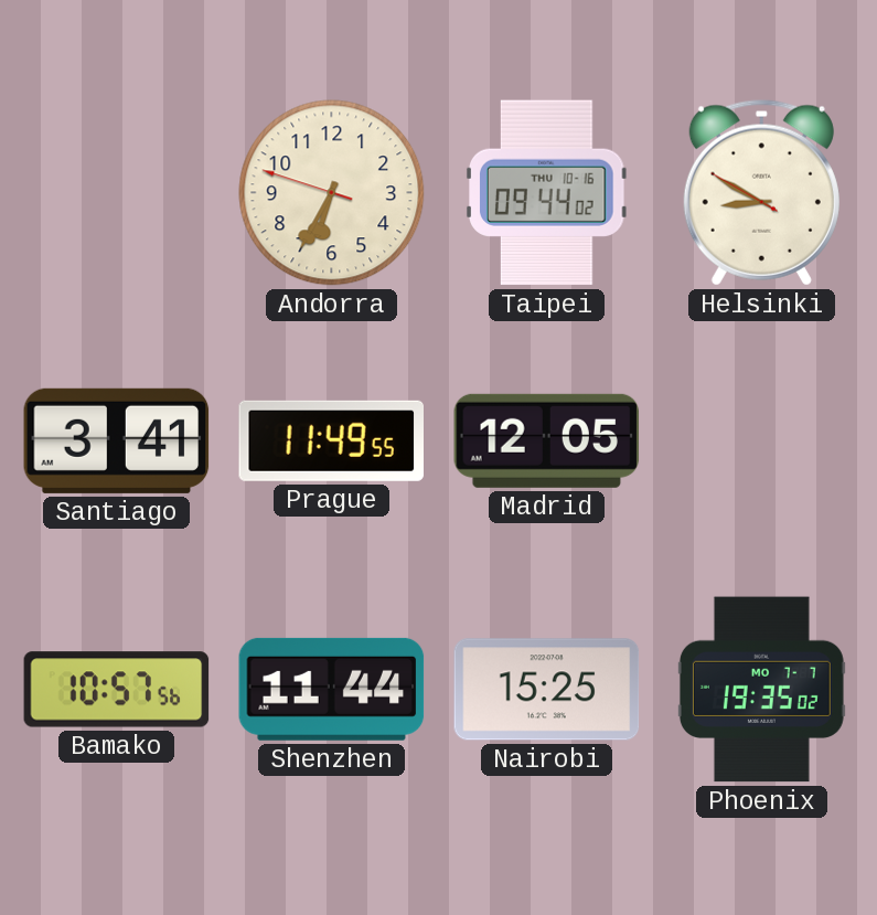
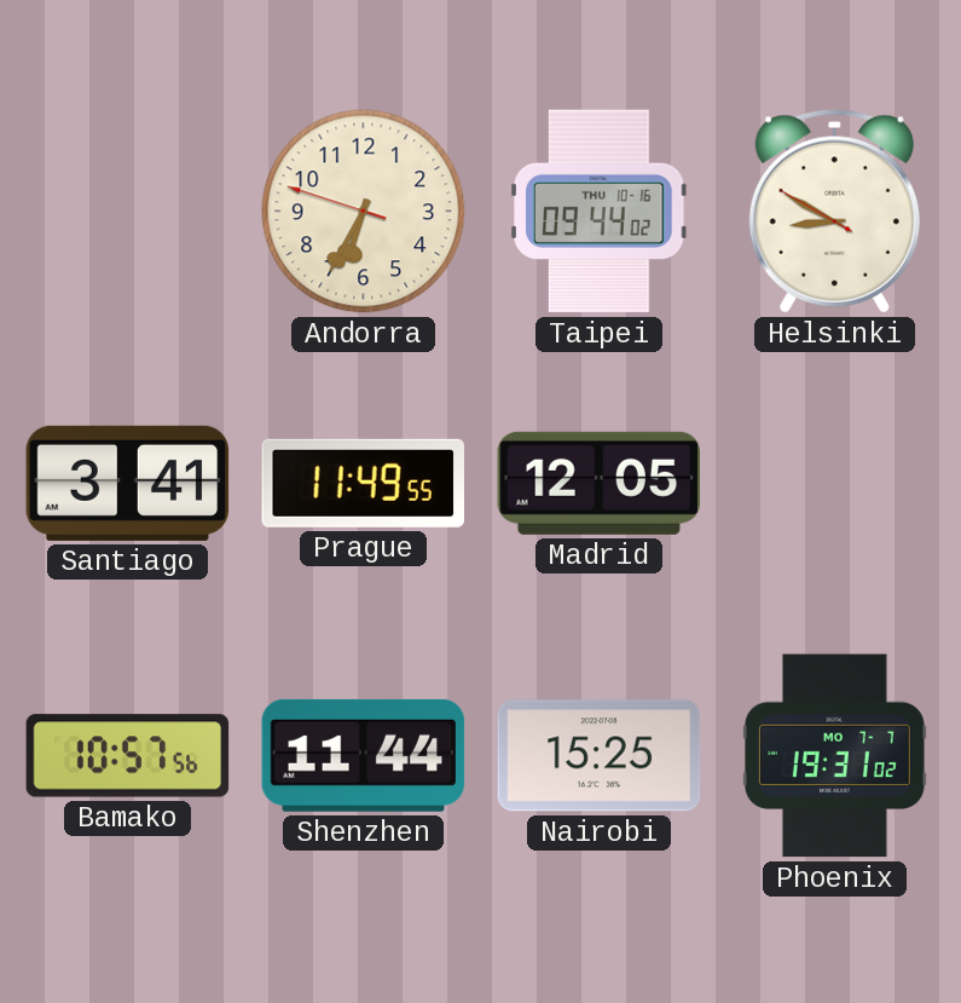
Phoenix: 19:35 -> 19:31
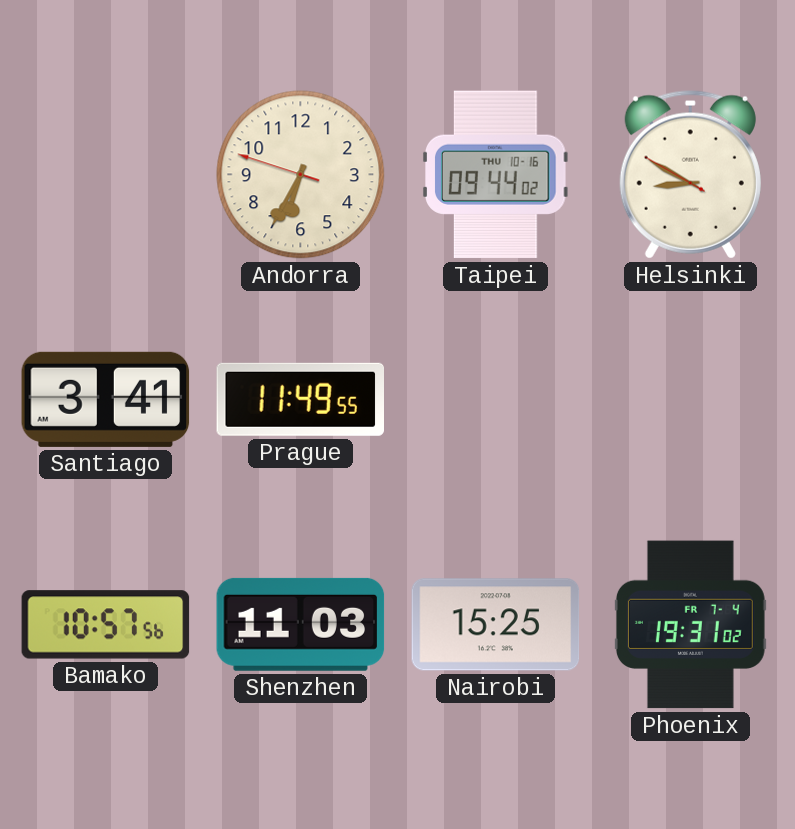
Madrid: 12:05 -> none
Shenzhen: 11:44 -> 11:03
Phoenix date: MO 7-7 -> FR 7-4
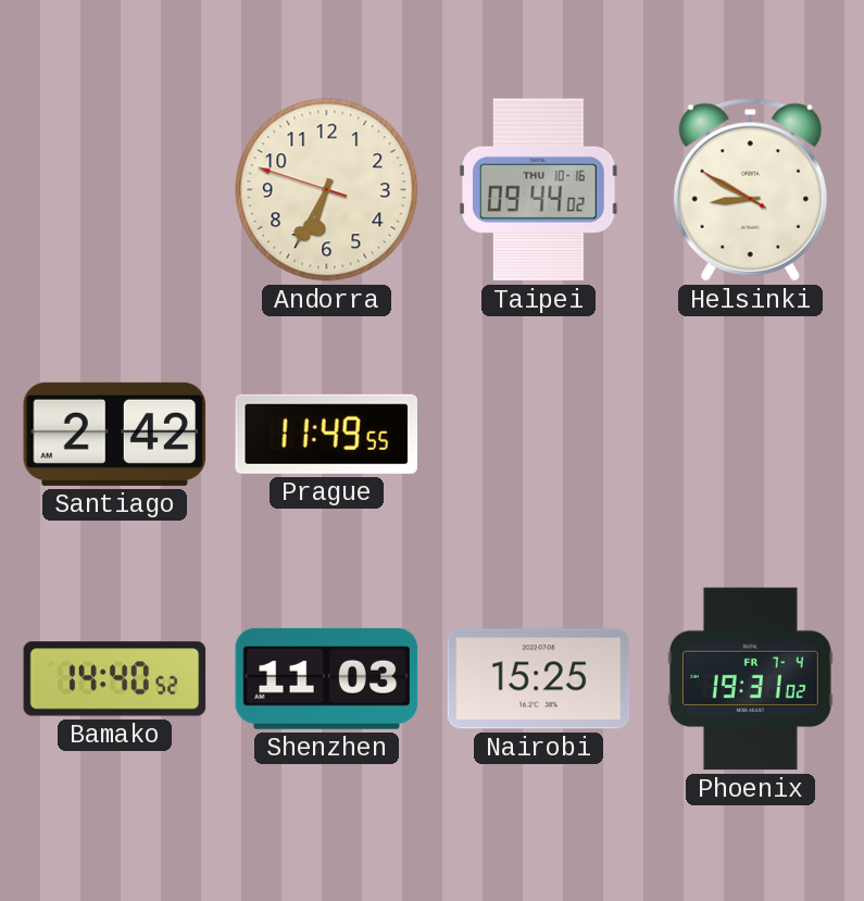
Santiago: 3:41 -> 2:42
Bamako: 10:57 -> 14:40
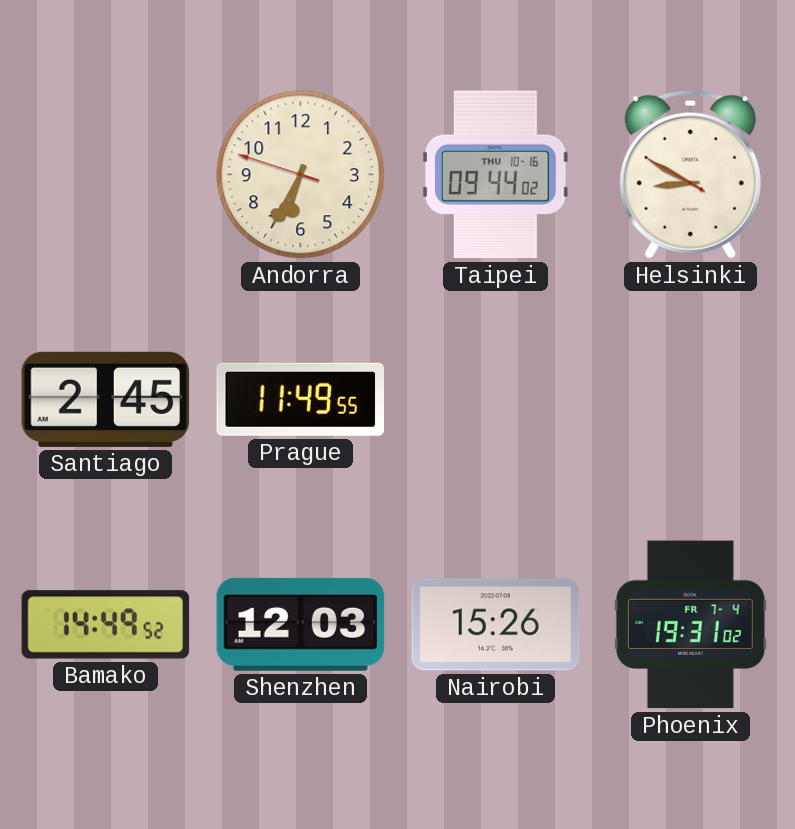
Santiago: 2:42 -> 2:45
Bamako: 14:40 -> 14:49
Shenzhen: 11:03 -> 12:03
Nairobi: 15:25 -> 15:26
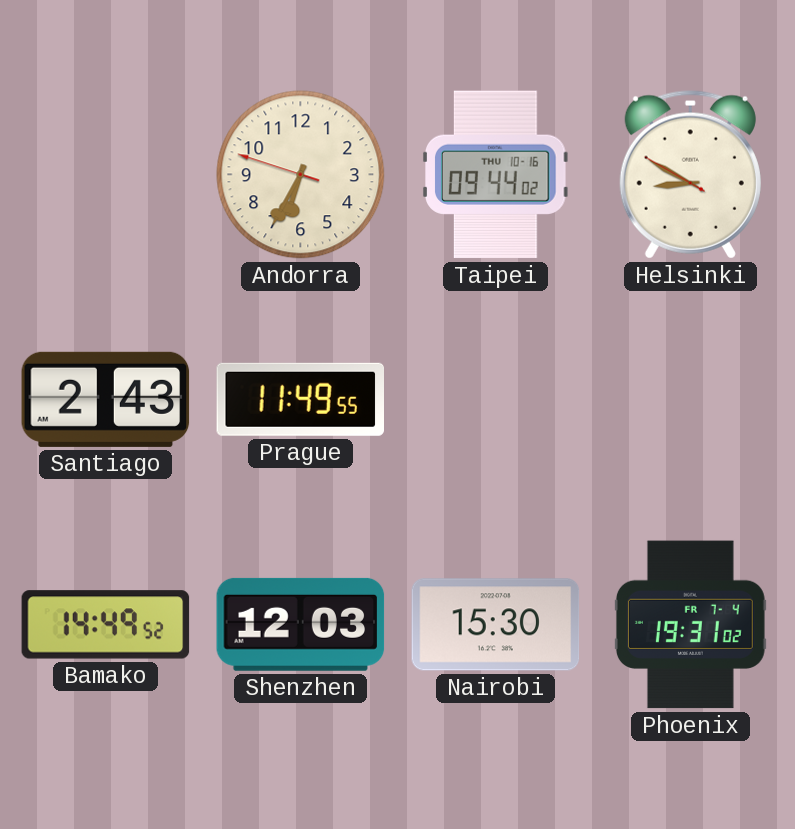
Santiago: 2:45 -> 2:43
Nairobi: 15:26 -> 15:30
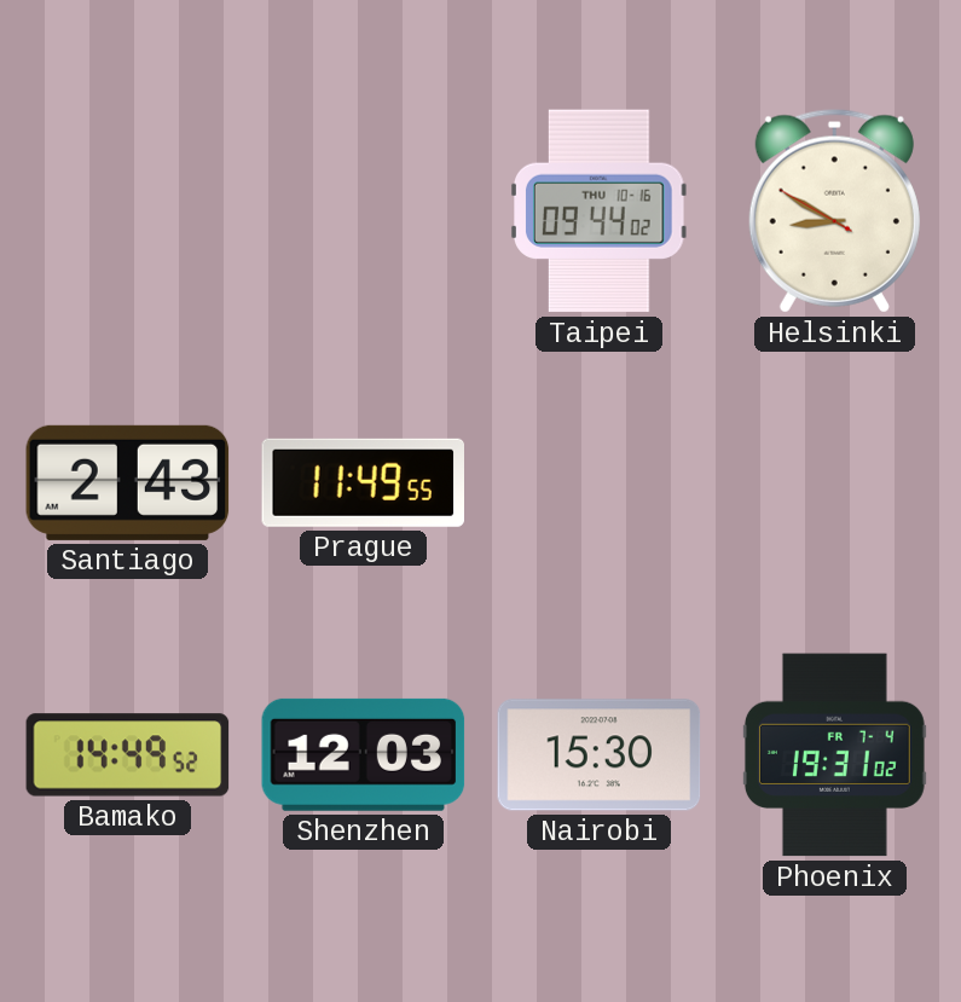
Andorra: 6:34 -> none
